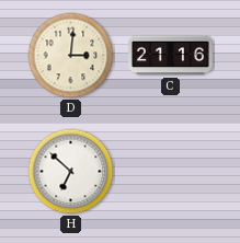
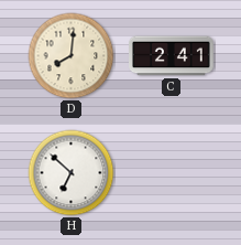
D: 3:01 -> 8:01
C: 21:16 -> 2:41
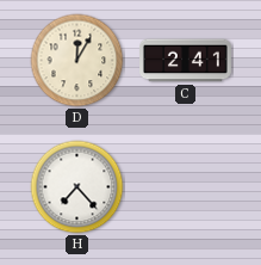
D: 8:01 -> 12:05
H: 6:52 -> 7:23
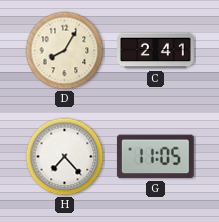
D: 12:05 -> 8:05
G: none -> 11:05
